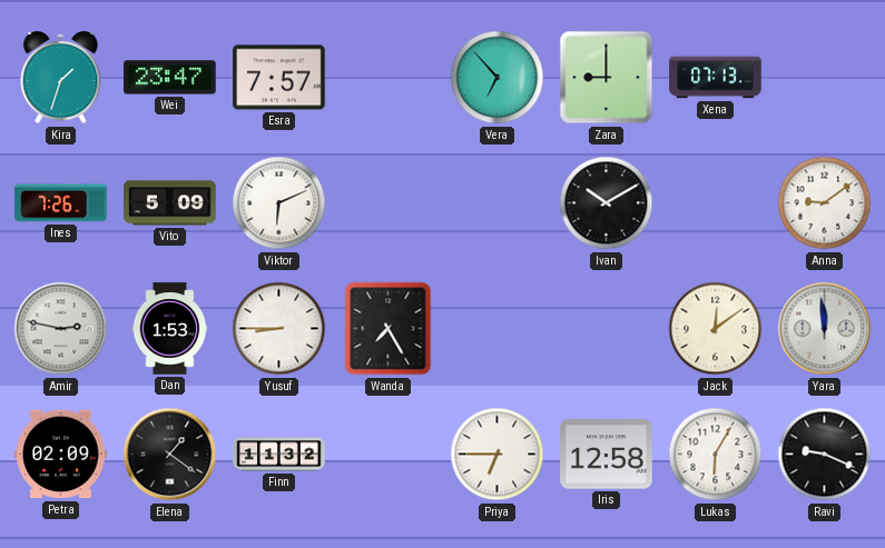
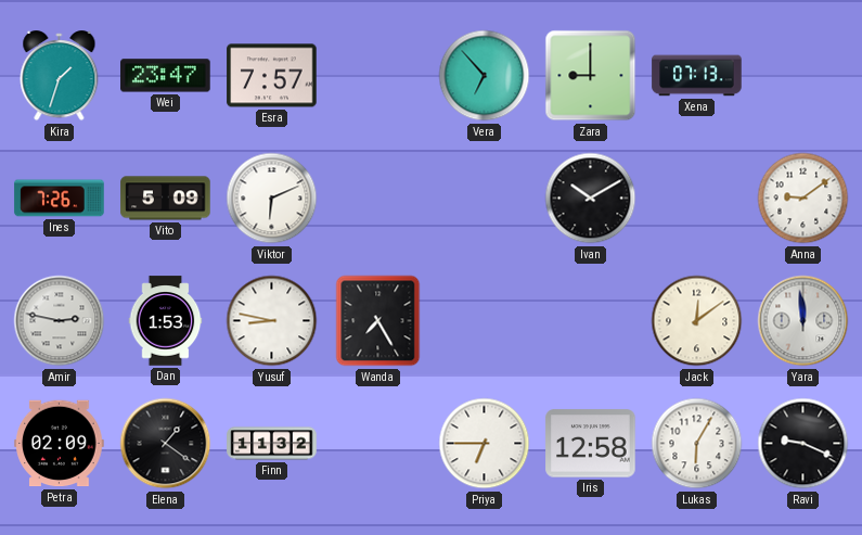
Yusuf: 8:45 -> 8:47
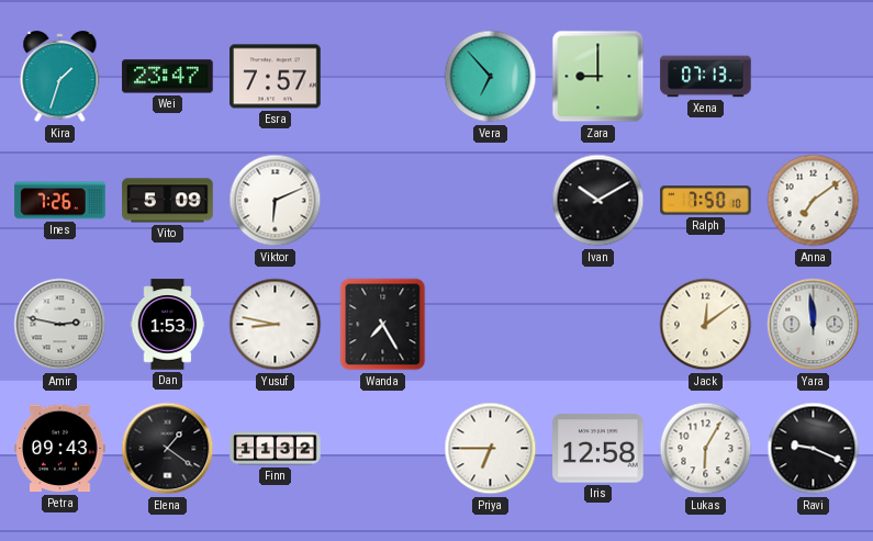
Ralph: none -> 7:50
Anna: 9:09 -> 7:09
Petra: 02:09 -> 09:43
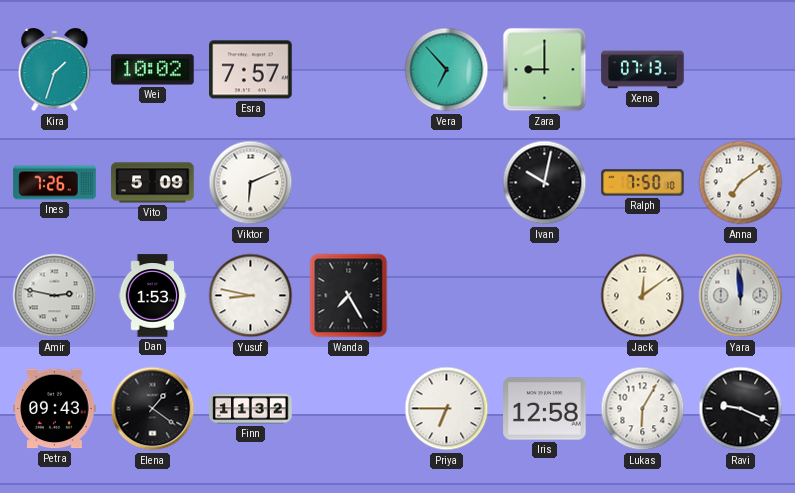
Wei: 23:47 -> 10:02
Ivan: 10:10 -> 10:02
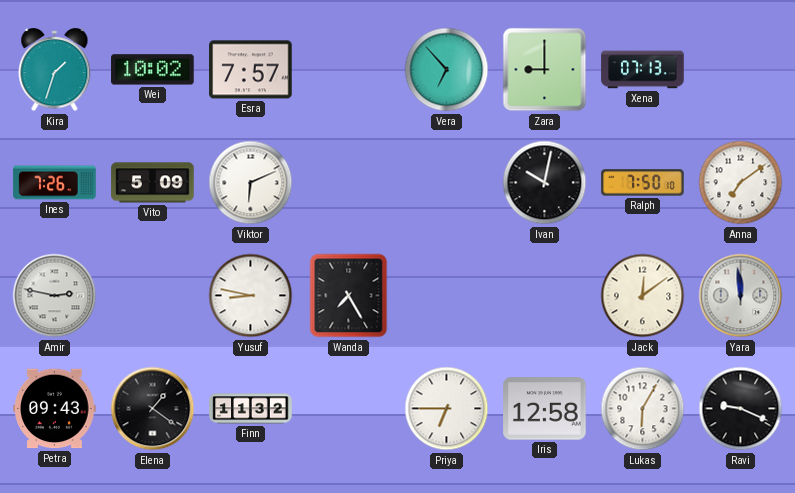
Dan: 1:53 -> none
